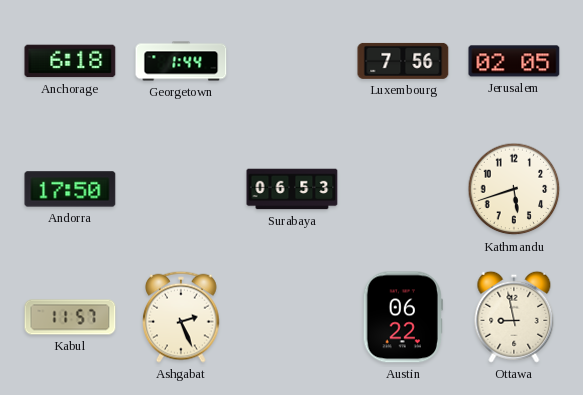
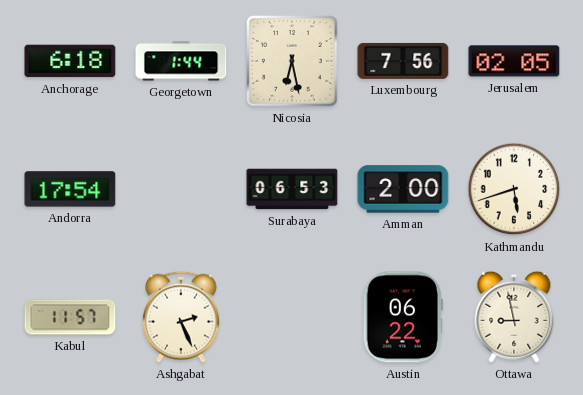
Nicosia: none -> 6:28
Andorra: 17:50 -> 17:54
Amman: none -> 2:00
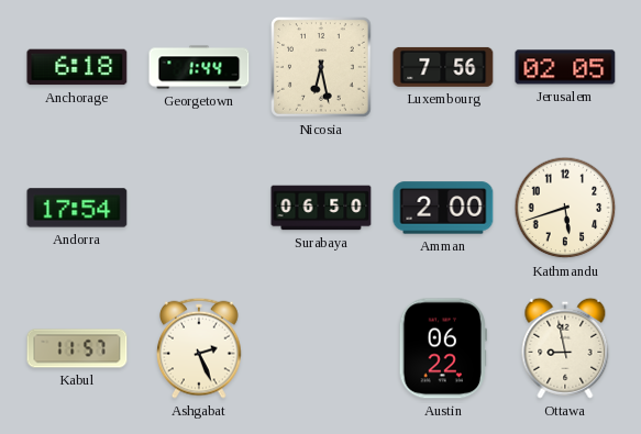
Surabaya: 06:53 -> 06:50
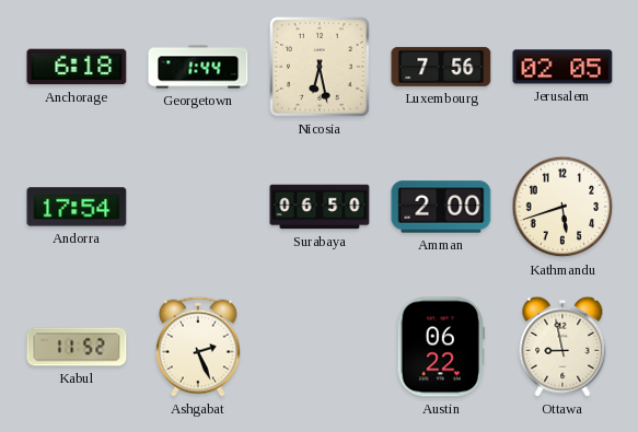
Kabul: 11:57 -> 11:52
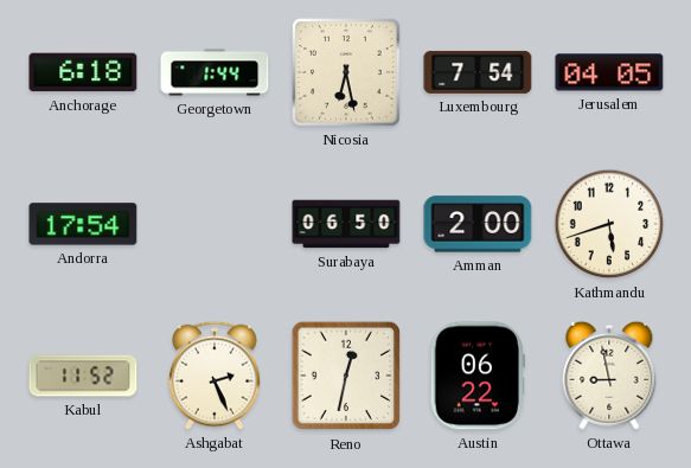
Luxembourg: 7:56 -> 7:54
Jerusalem: 02:05 -> 04:05
Reno: none -> 12:32
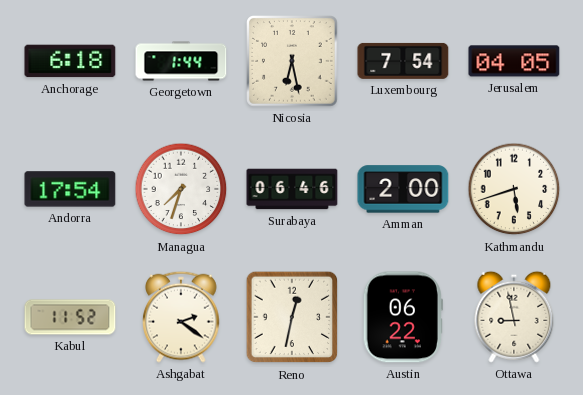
Managua: none -> 7:33
Surabaya: 06:50 -> 06:46
Ashgabat: 2:26 -> 2:21
